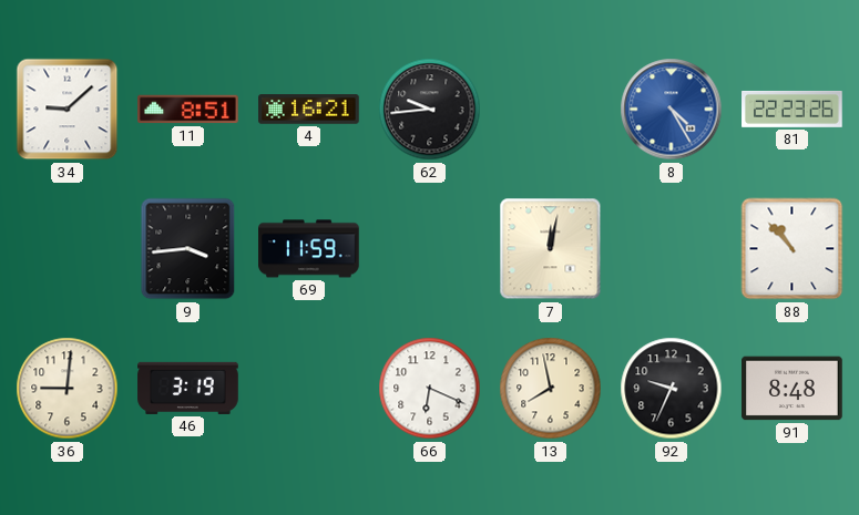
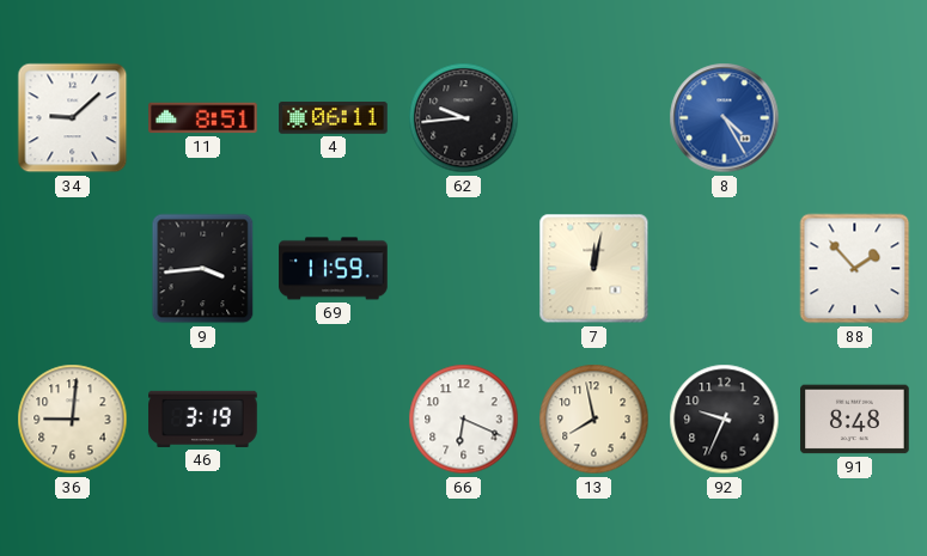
4: 16:21 -> 06:11
81: 22:23 -> none
88: 10:53 -> 1:53
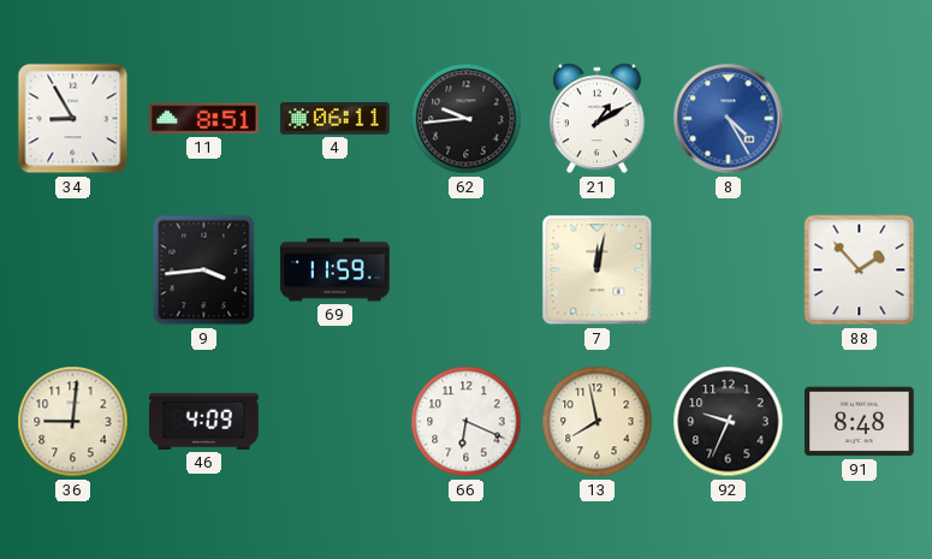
34: 9:08 -> 8:55
21: none -> 1:10
46: 3:19 -> 4:09
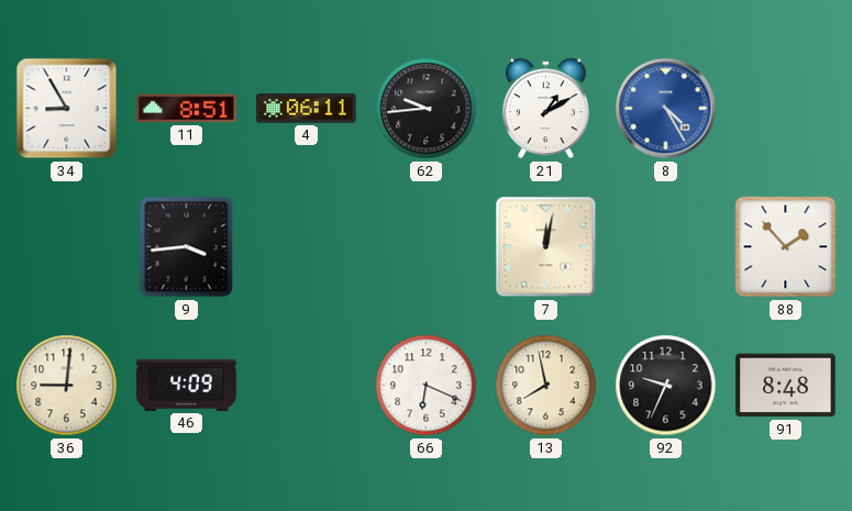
69: 11:59 -> none
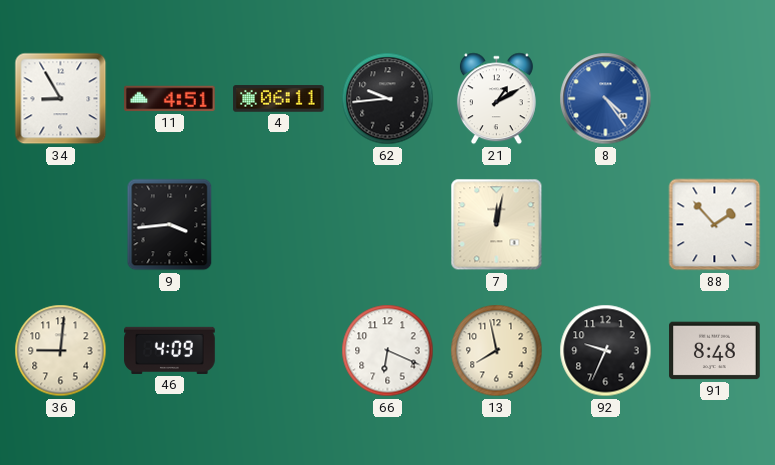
11: 8:51 -> 4:51
8: 4:25 -> 4:24
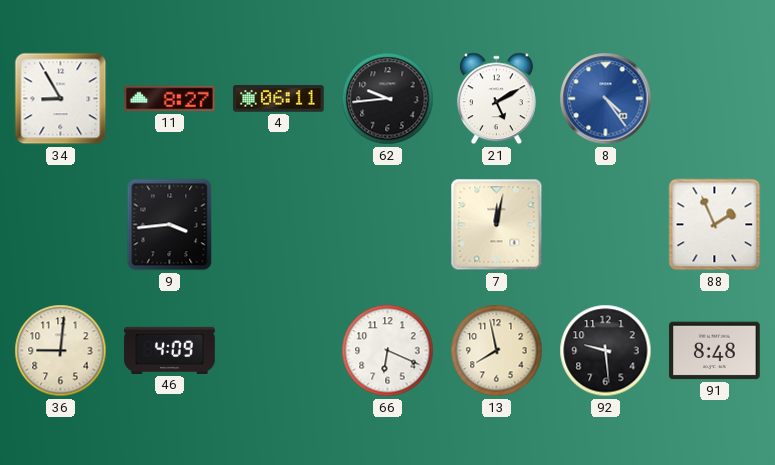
11: 4:51 -> 8:27
21: 1:10 -> 5:10
88: 1:53 -> 1:56
92: 9:34 -> 9:29
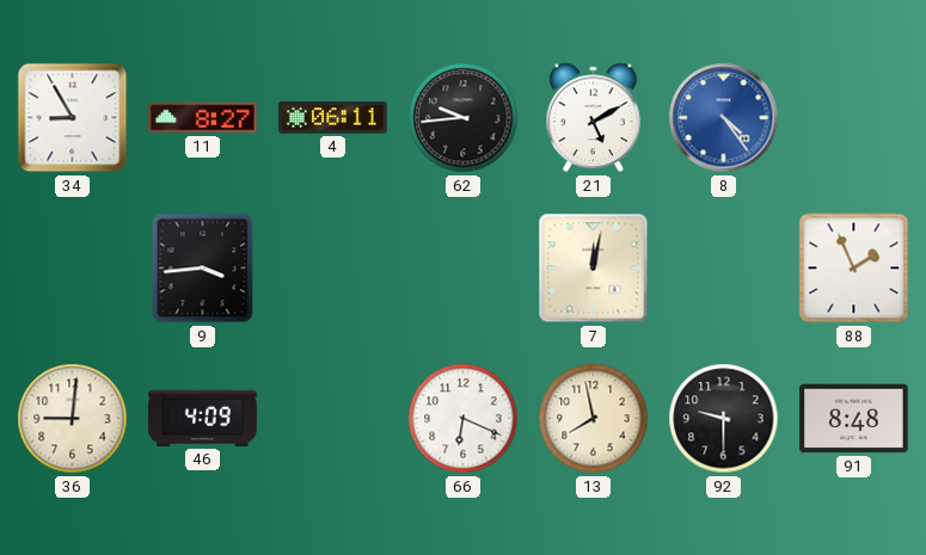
92: 9:29 -> 9:30
